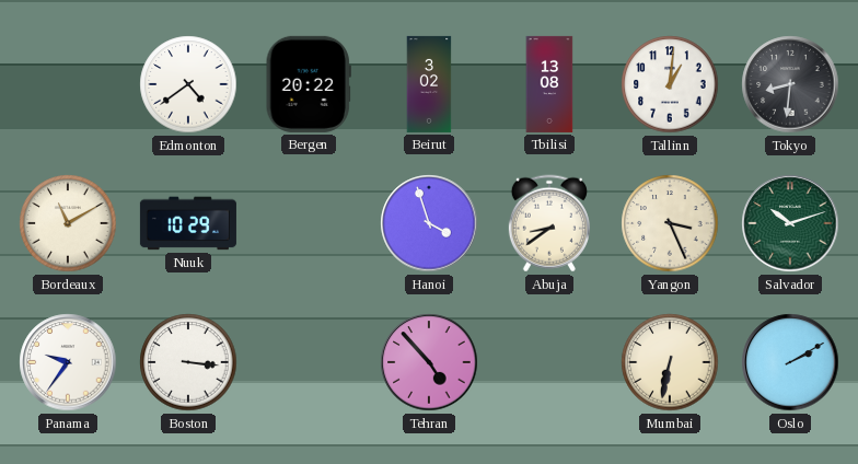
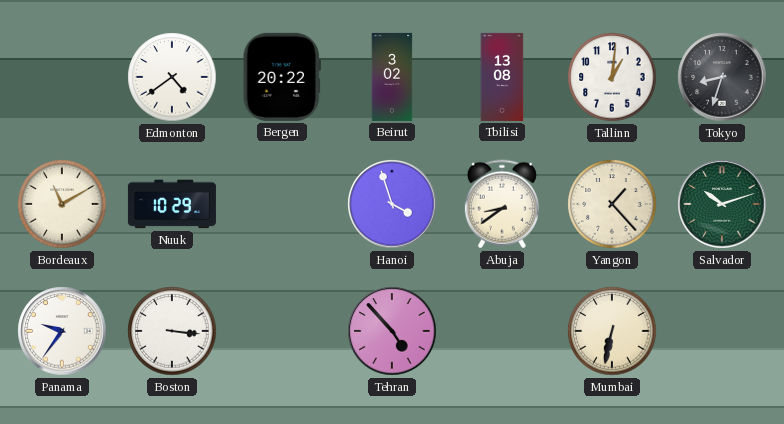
Tokyo: 8:31 -> 8:33
Yangon: 3:26 -> 1:23
Oslo: 2:10 -> none
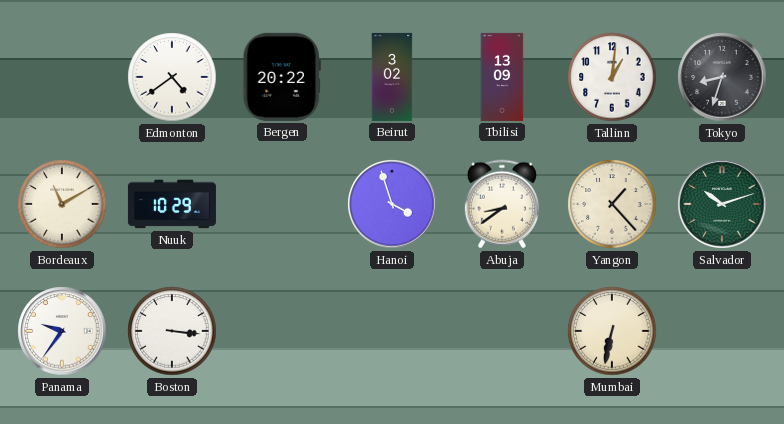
Tbilisi: 13:08 -> 13:09
Tehran: 4:53 -> none
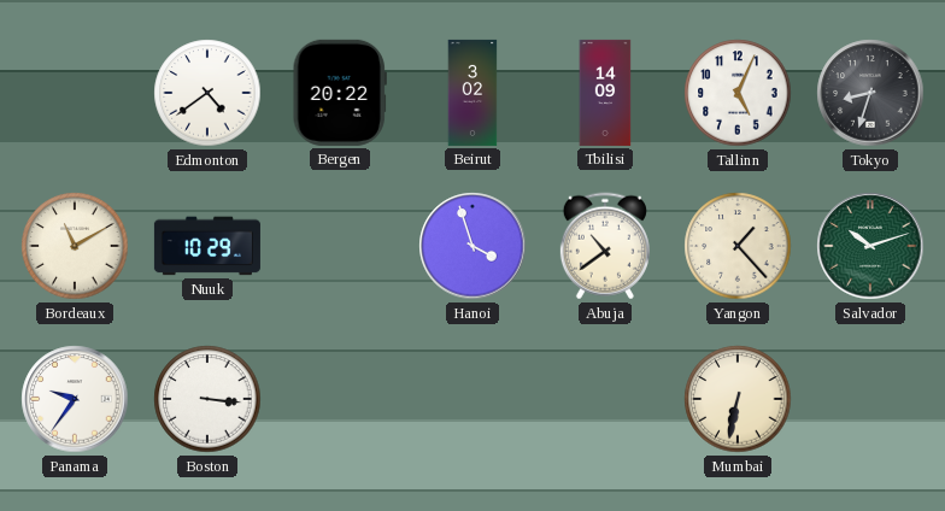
Tbilisi: 13:09 -> 14:09
Tallinn: 1:01 -> 5:04
Abuja: 8:39 -> 10:39
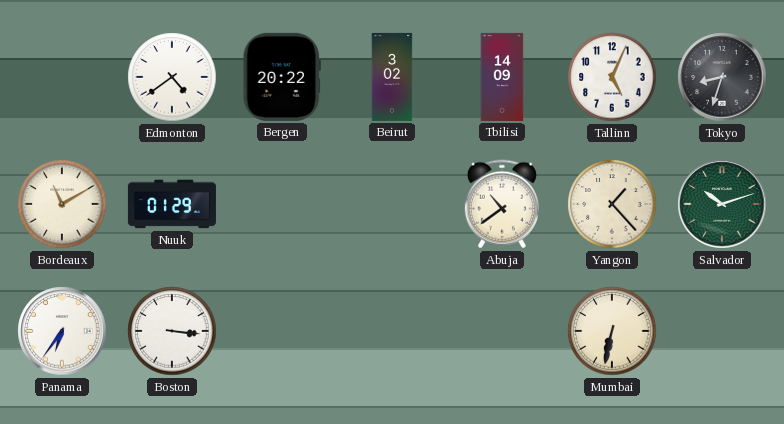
Nuuk: 10:29 -> 01:29
Hanoi: 3:57 -> none
Panama: 9:36 -> 6:36
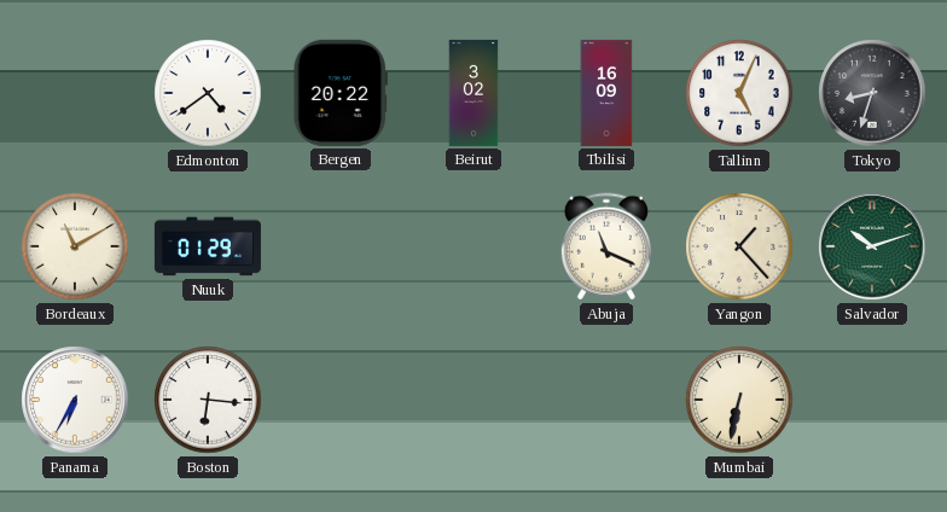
Tbilisi: 14:09 -> 16:09
Abuja: 10:39 -> 11:19
Panama: 6:36 -> 6:35
Boston: 3:16 -> 6:16
